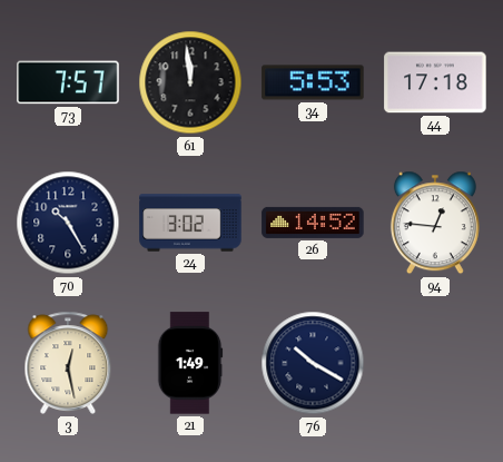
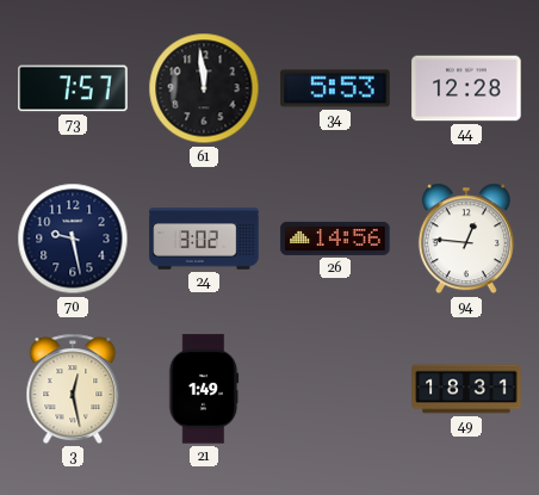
44: 17:18 -> 12:28
70: 10:25 -> 9:28
26: 14:52 -> 14:56
76: 10:20 -> none
49: none -> 18:31
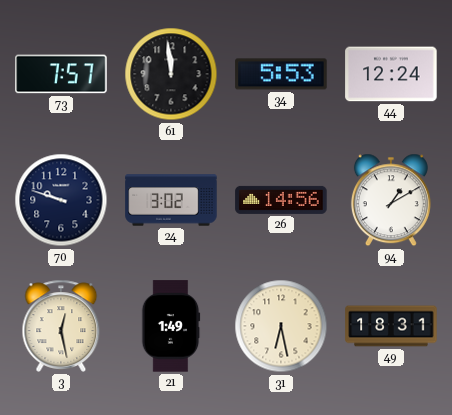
44: 12:28 -> 12:24
70: 9:28 -> 9:48
94: 12:46 -> 1:10
31: none -> 6:28
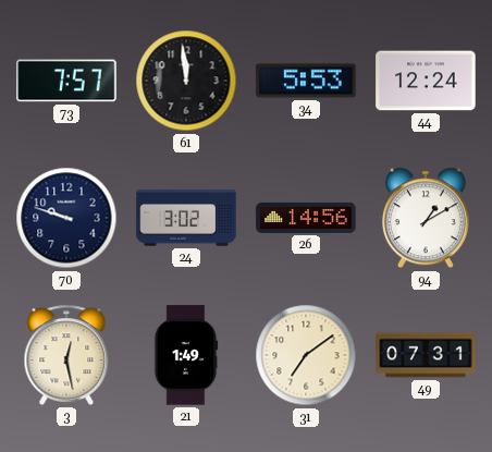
31: 6:28 -> 7:09
49: 18:31 -> 07:31
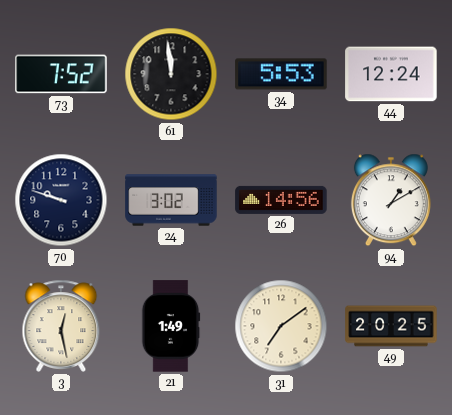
73: 7:57 -> 7:52
49: 07:31 -> 20:25
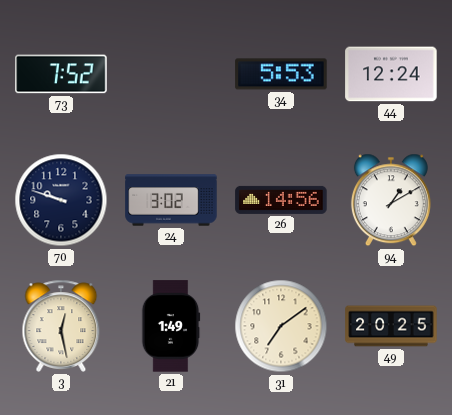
61: 11:59 -> none
